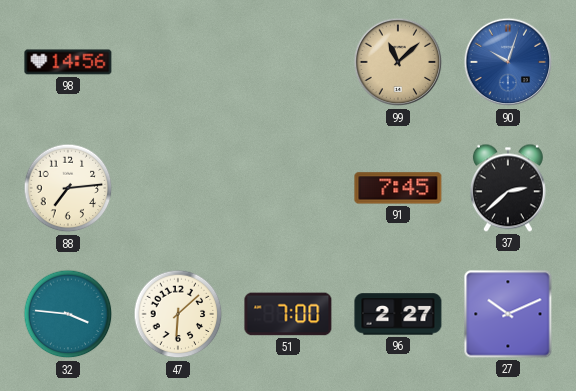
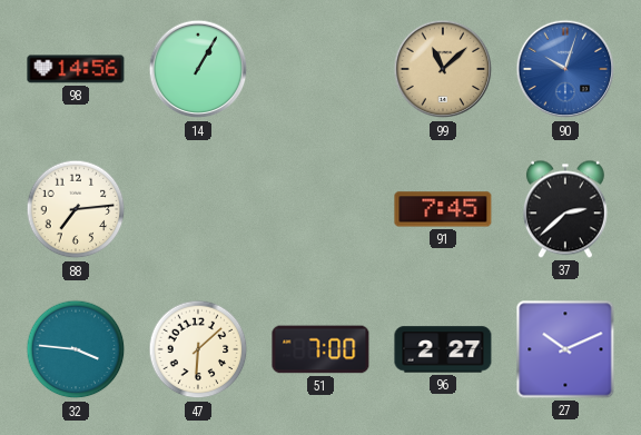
14: none -> 1:05
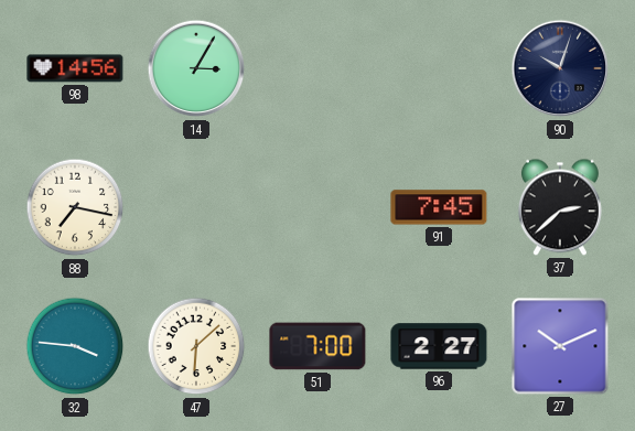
14: 1:05 -> 3:05
99: 11:08 -> none
90 dial: blue -> navy
88: 7:14 -> 7:17
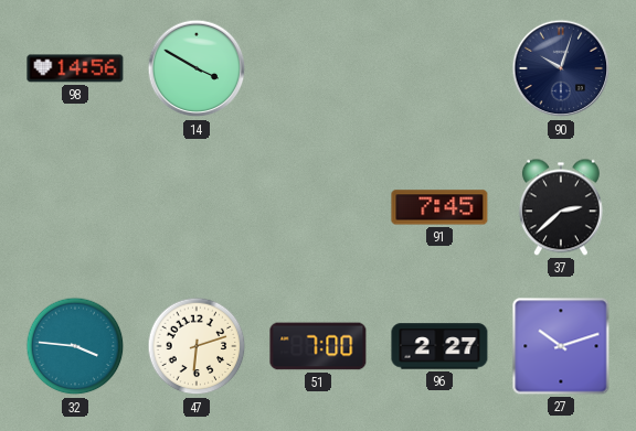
14: 3:05 -> 3:50
88: 7:17 -> none
47: 6:08 -> 6:12
27: 10:11 -> 10:12
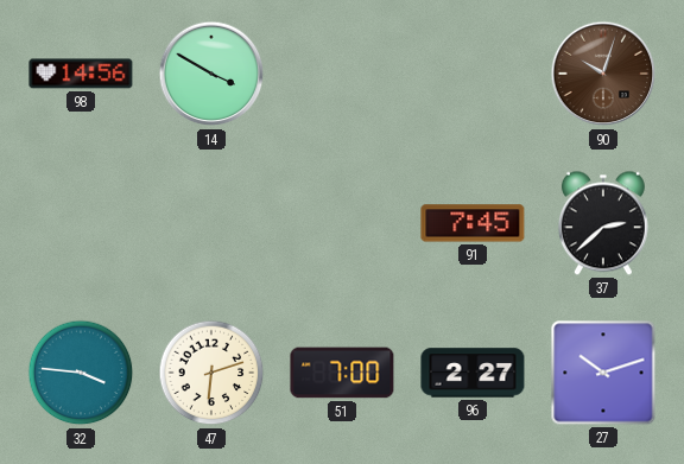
90 dial: navy -> brown
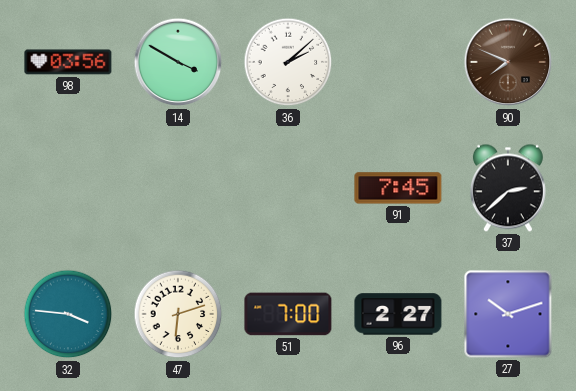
98: 14:56 -> 03:56
36: none -> 2:08
90: 10:03 -> 7:49
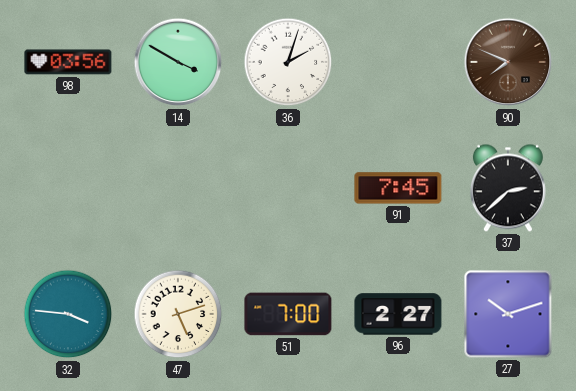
36: 2:08 -> 2:03
47: 6:12 -> 5:12
